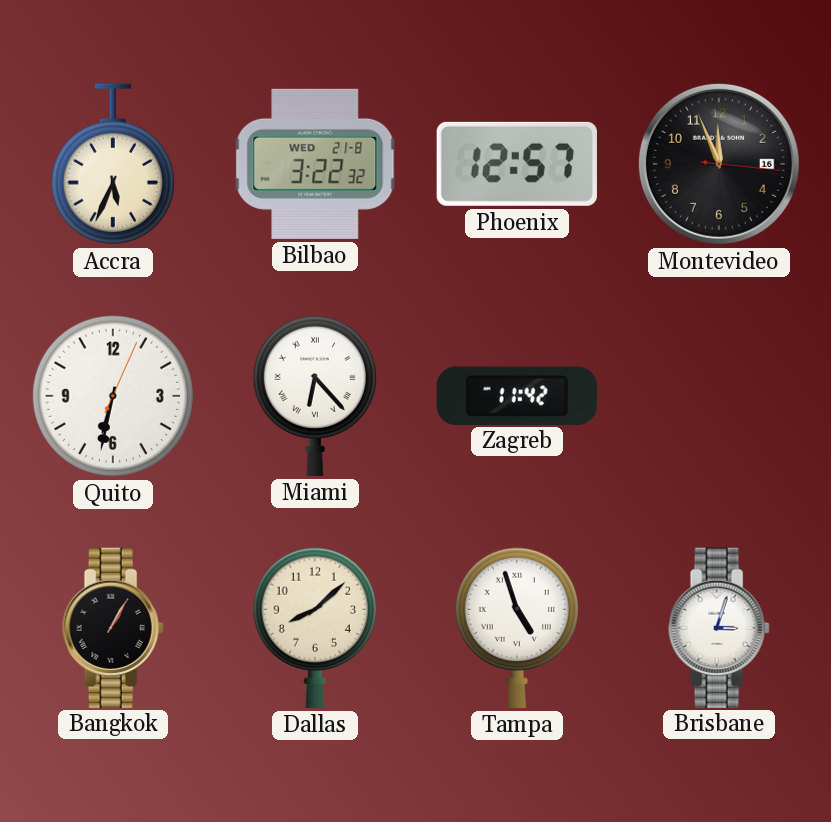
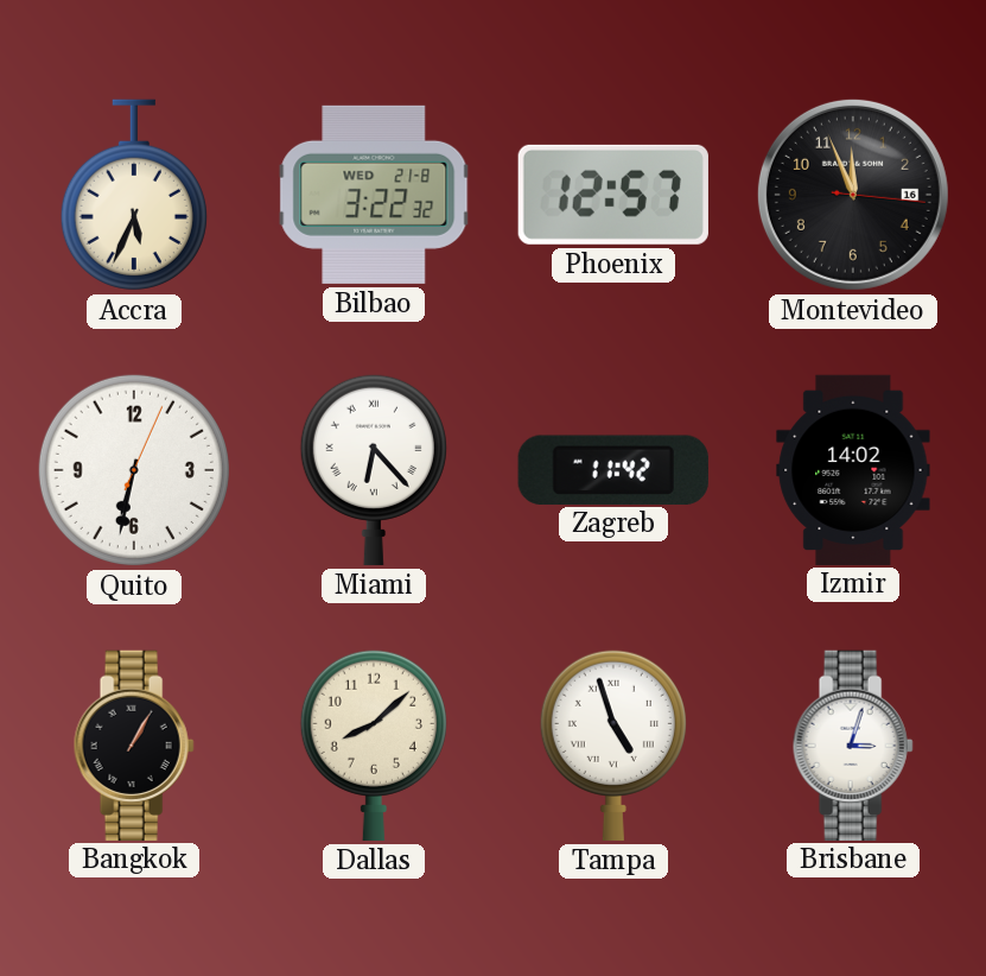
Izmir: none -> 14:02
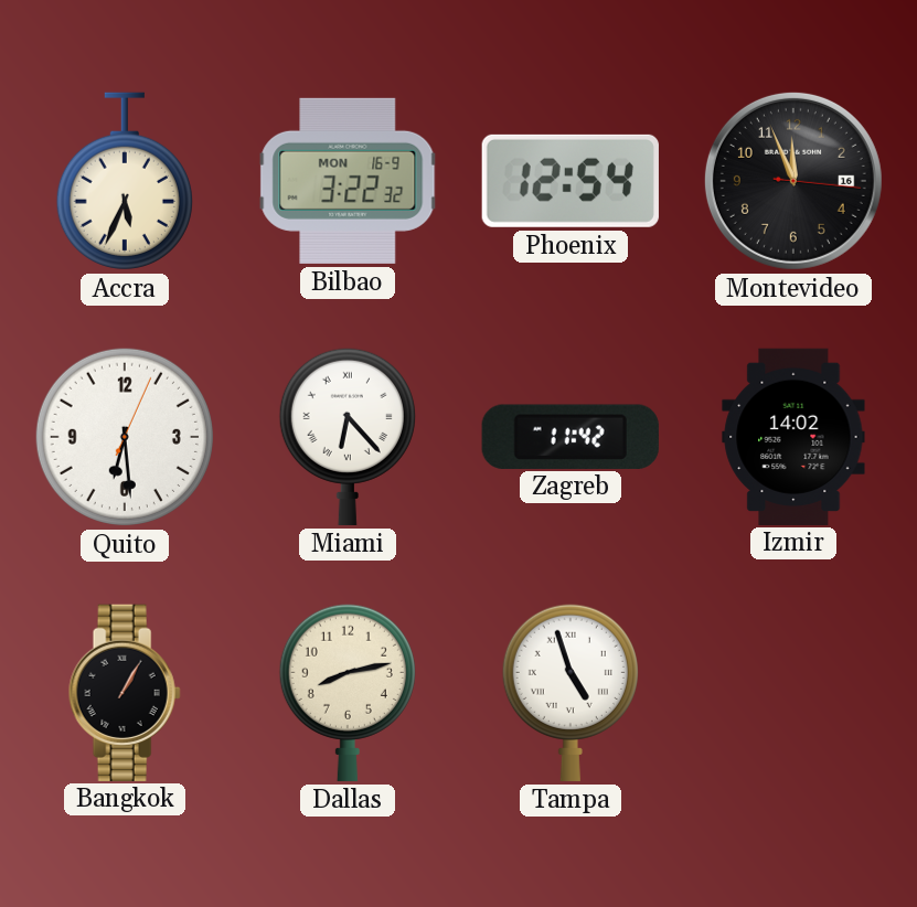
Bilbao date: WED 21-8 -> MON 16-9
Phoenix: 12:57 -> 12:54
Quito: 6:32 -> 6:29
Dallas: 8:08 -> 8:13
Brisbane: 3:03 -> none
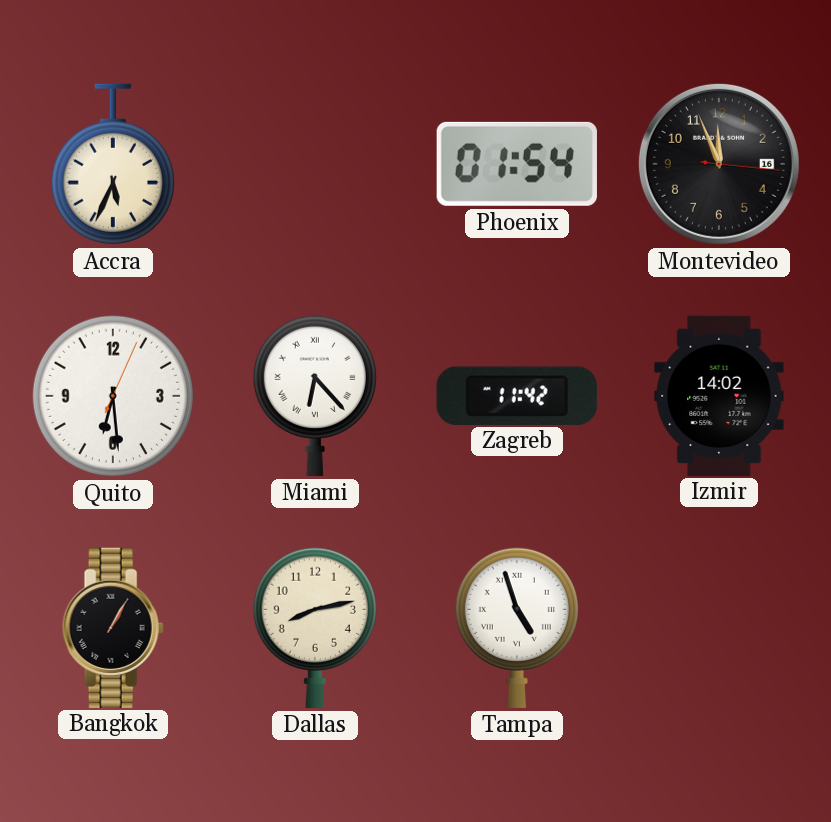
Bilbao: 3:22 -> none
Phoenix: 12:54 -> 01:54
